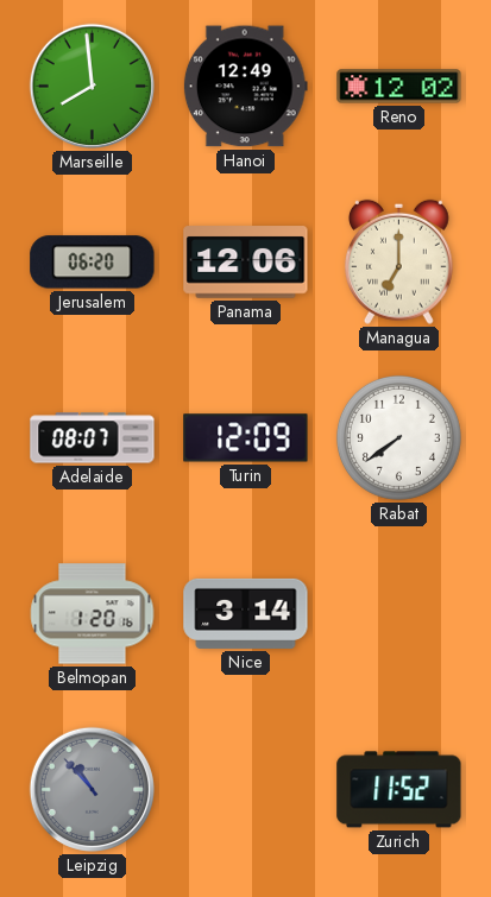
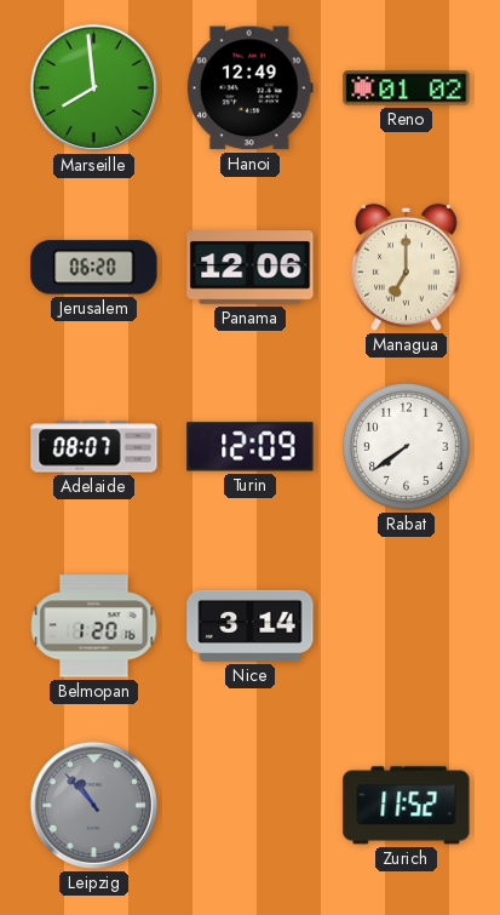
Reno: 12:02 -> 01:02
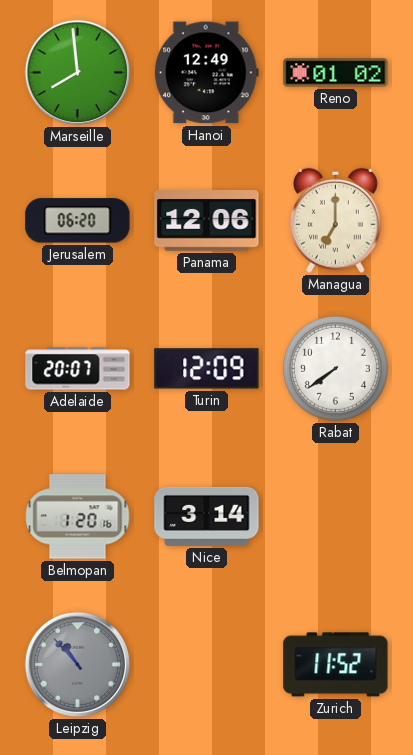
Adelaide: 08:07 -> 20:07
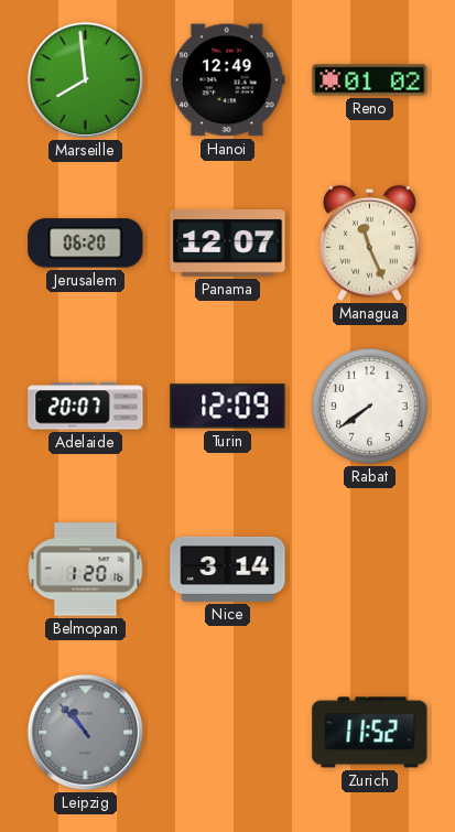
Panama: 12:06 -> 12:07
Managua: 7:00 -> 11:26
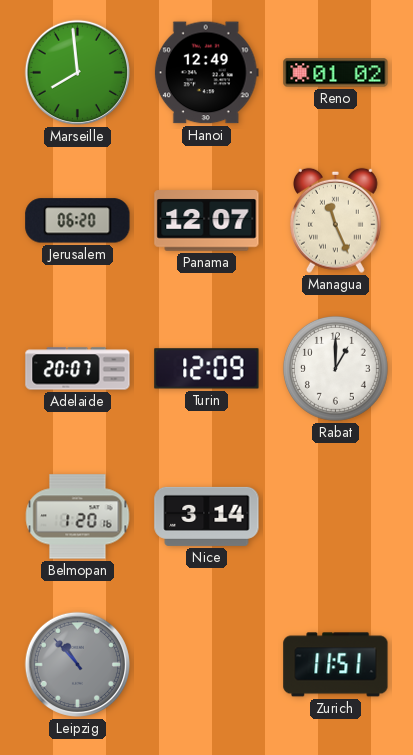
Rabat: 7:39 -> 1:00
Zurich: 11:52 -> 11:51
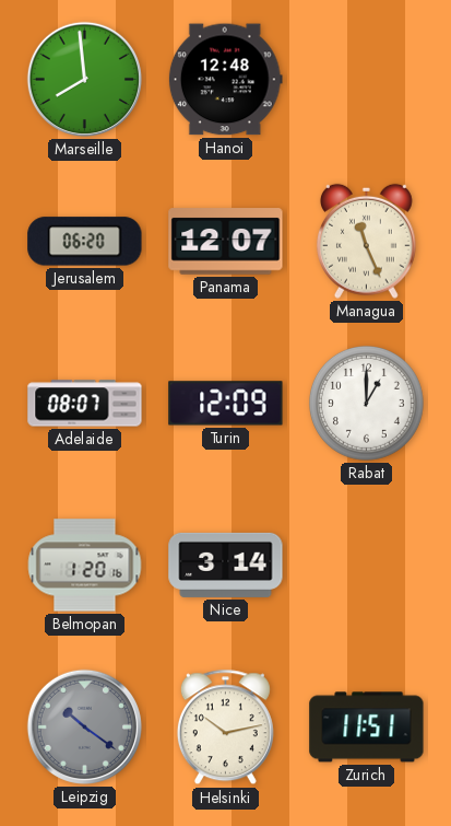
Hanoi: 12:49 -> 12:48
Reno: 01:02 -> none
Adelaide: 20:07 -> 08:07
Leipzig: 10:53 -> 10:21
Helsinki: none -> 10:13
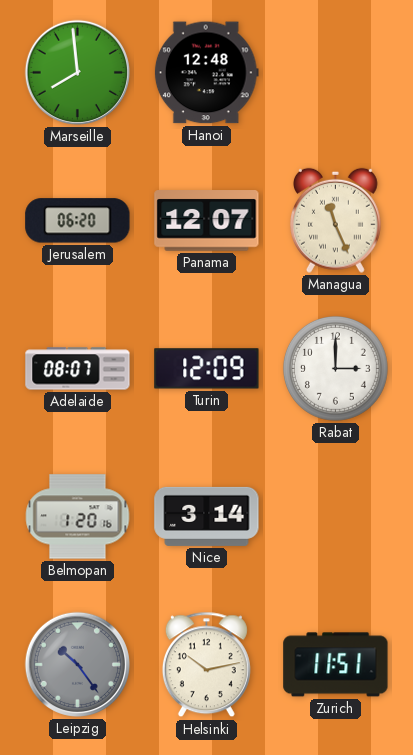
Rabat: 1:00 -> 3:00
Leipzig: 10:21 -> 10:24
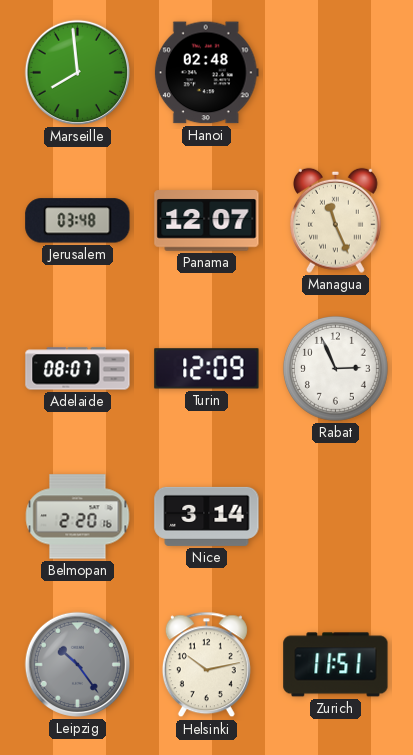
Hanoi: 12:48 -> 02:48
Jerusalem: 06:20 -> 03:48
Rabat: 3:00 -> 2:56
Belmopan: 1:20 -> 2:20
